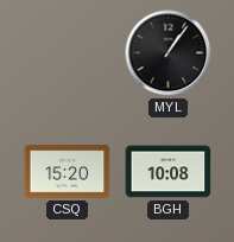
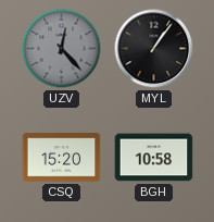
UZV: none -> 12:23
BGH: 10:08 -> 10:58
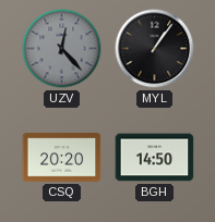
CSQ: 15:20 -> 20:20
BGH: 10:58 -> 14:50
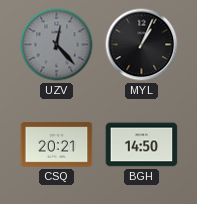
MYL: 1:06 -> 1:04
CSQ: 20:20 -> 20:21
